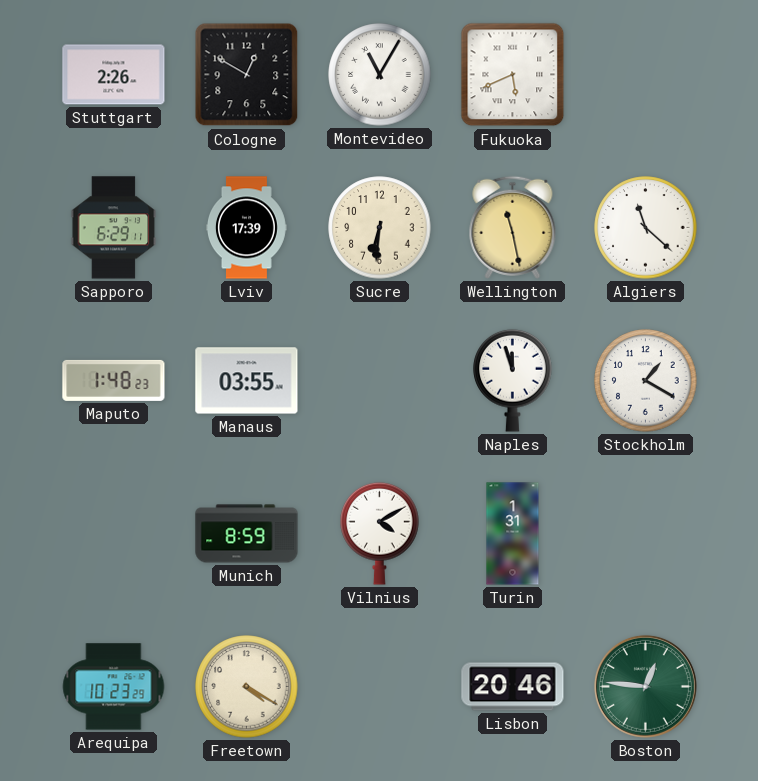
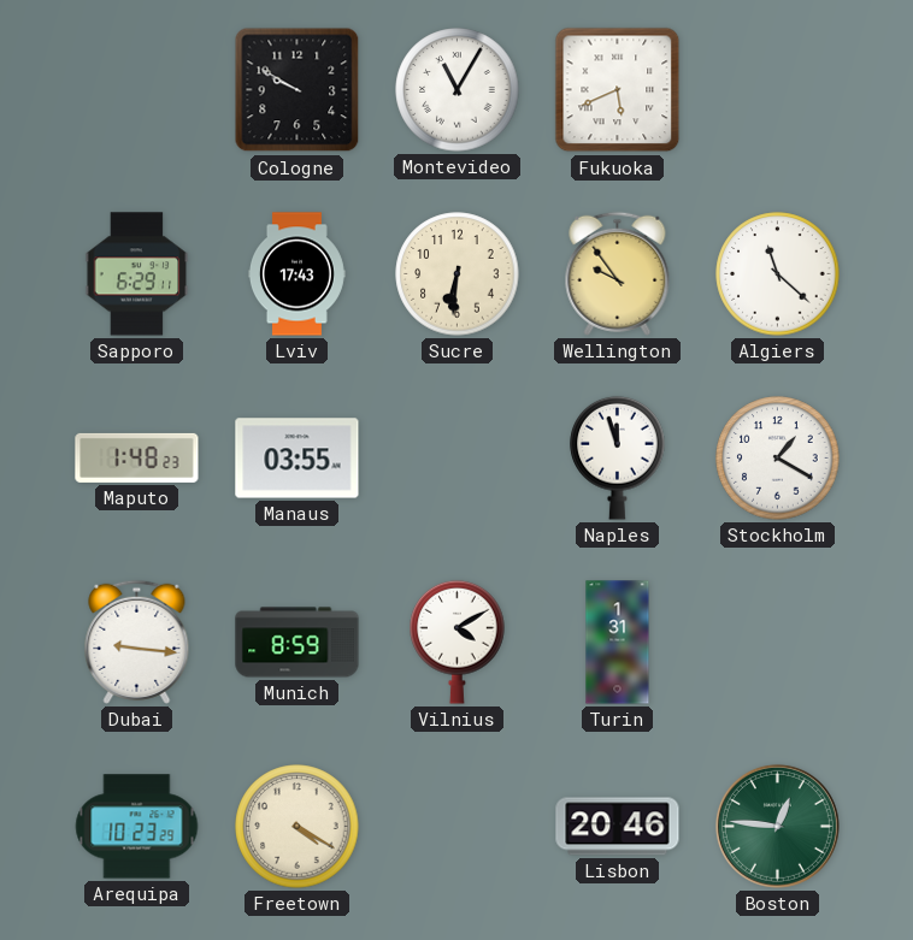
Stuttgart: 2:26 -> none
Cologne: 12:50 -> 9:50
Lviv: 17:39 -> 17:43
Wellington: 11:28 -> 9:54
Dubai: none -> 9:16
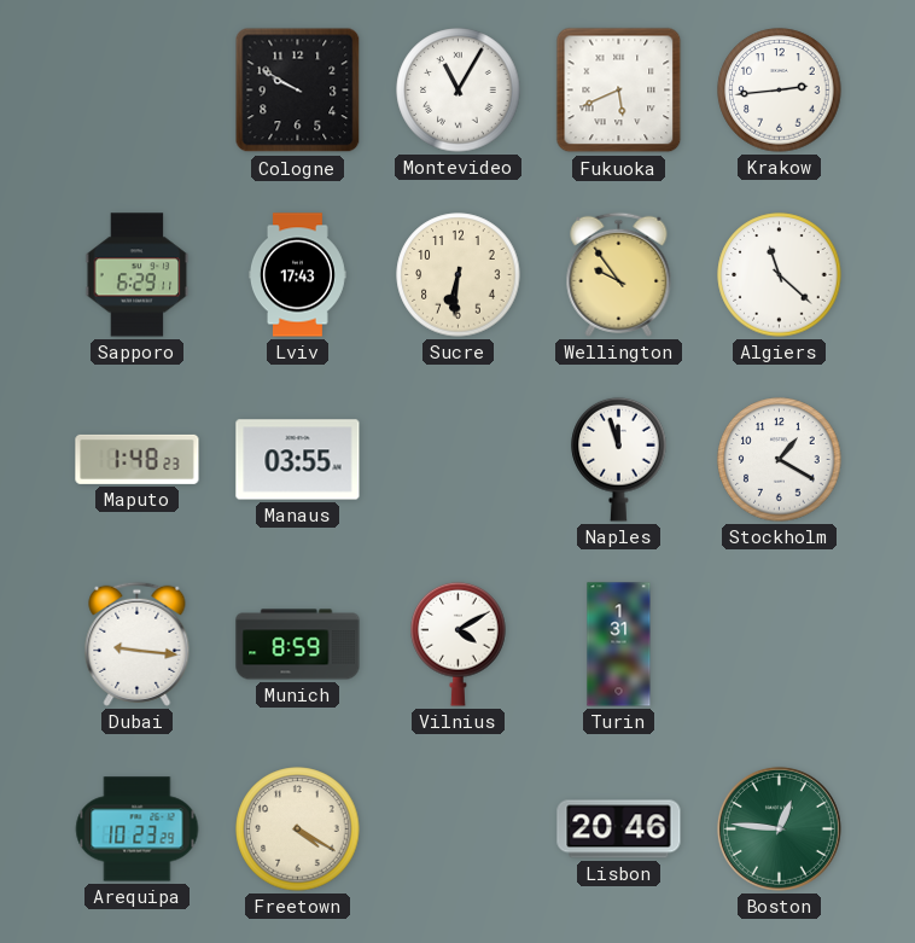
Krakow: none -> 2:44
